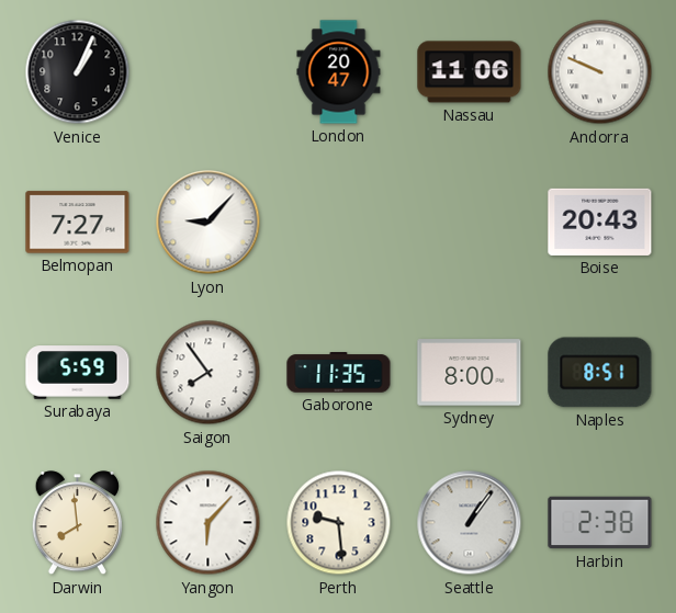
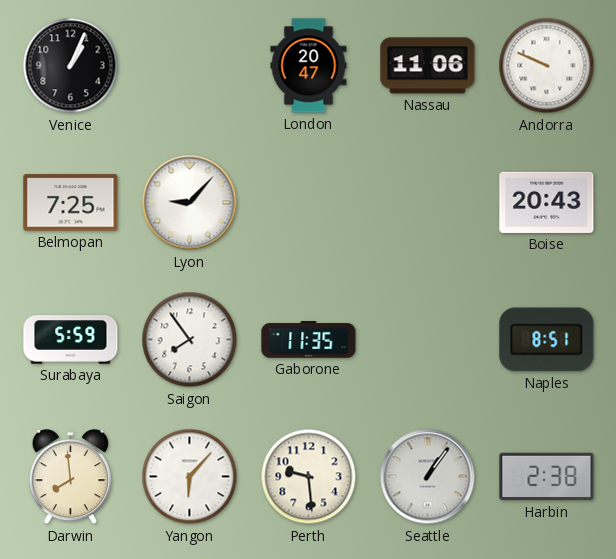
Belmopan: 7:27 -> 7:25
Sydney: 8:00 -> none
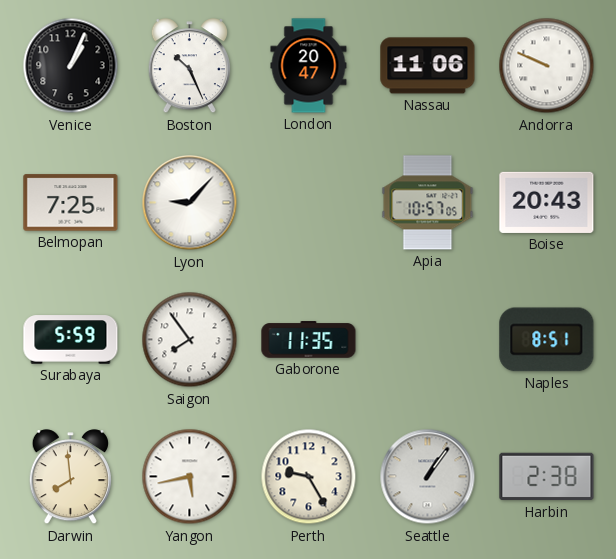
Boston: none -> 10:26
Apia: none -> 10:57
Yangon: 6:07 -> 5:43
Perth: 9:29 -> 9:25
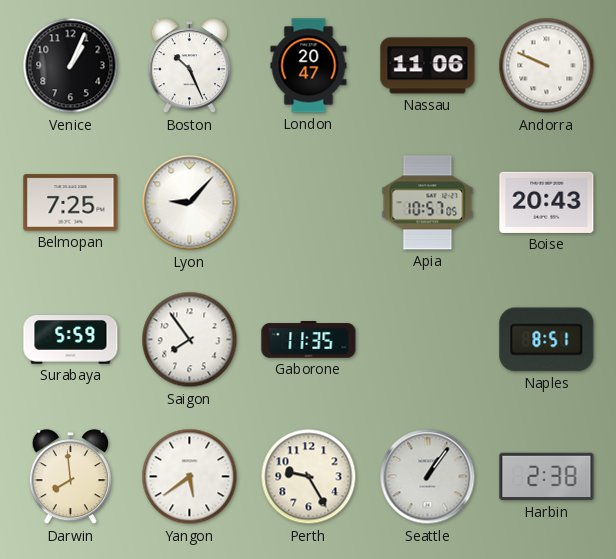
Yangon: 5:43 -> 5:39
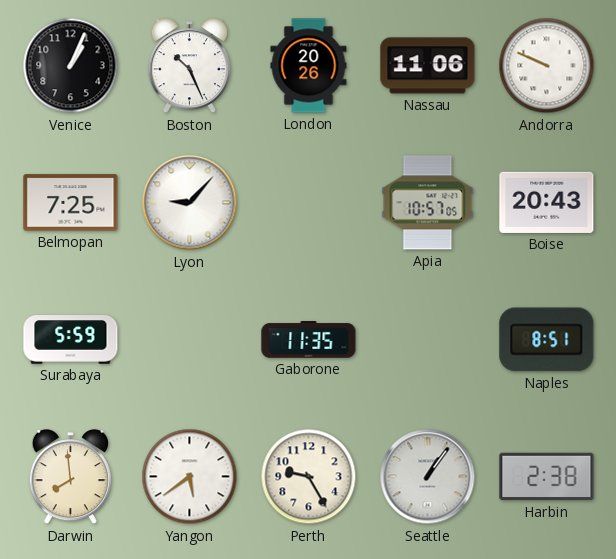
London: 20:47 -> 20:26
Saigon: 7:54 -> none
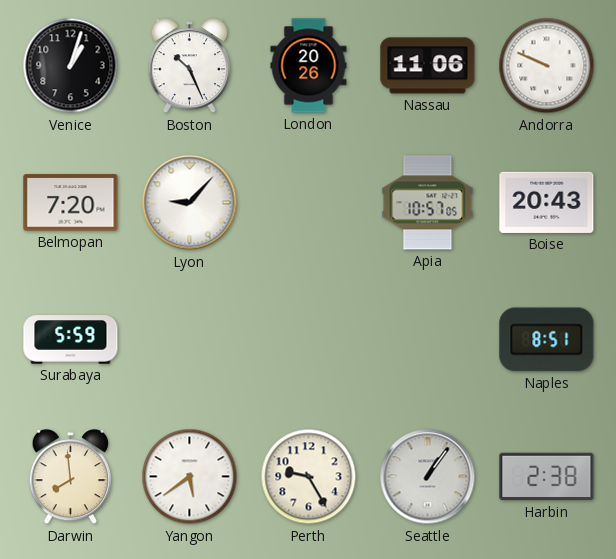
Venice: 1:04 -> 1:03
Belmopan: 7:25 -> 7:20
Gaborone: 11:35 -> none
